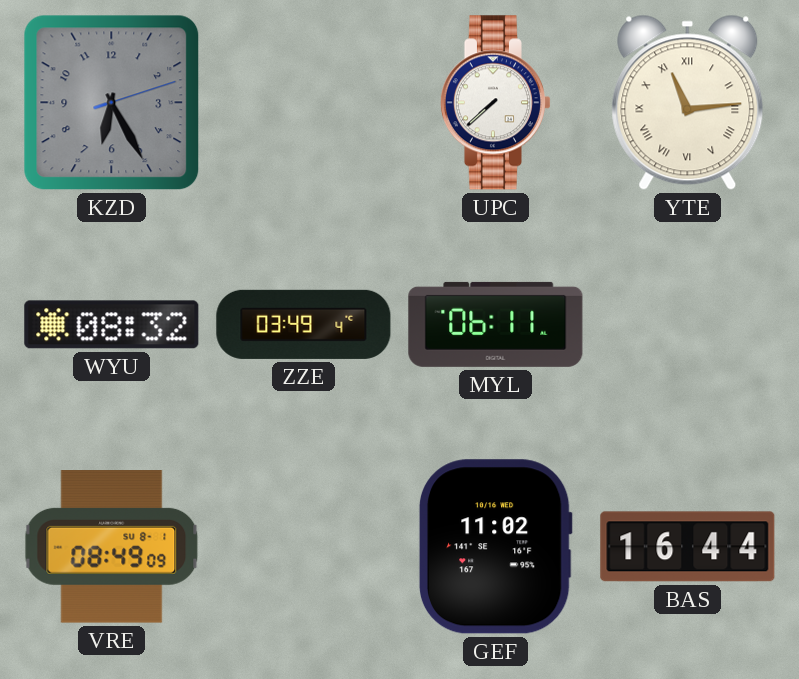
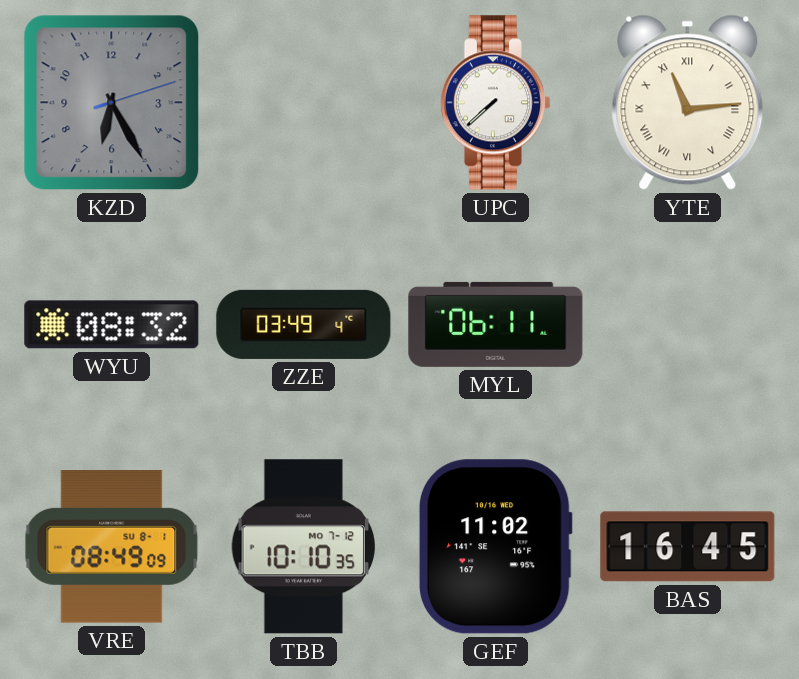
TBB: none -> 10:10
BAS: 16:44 -> 16:45
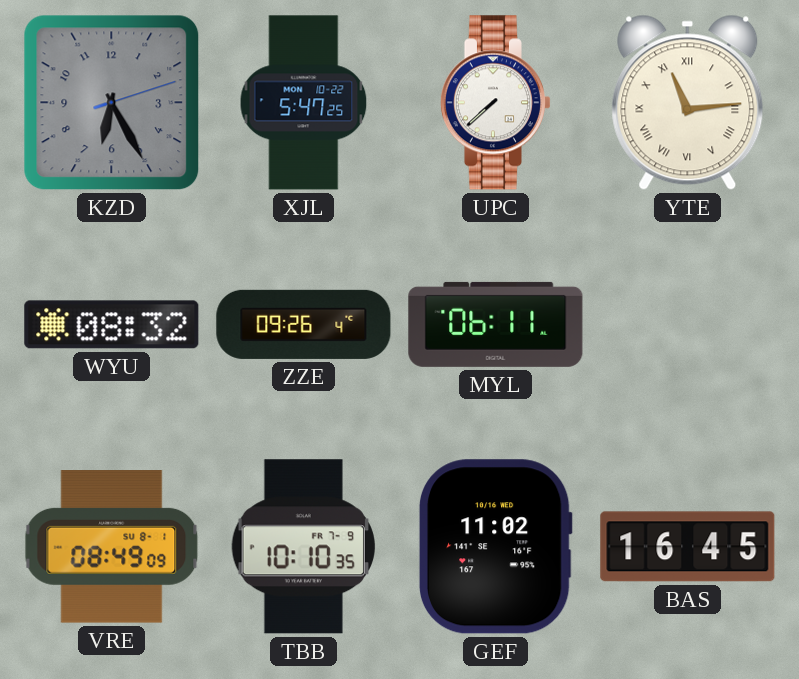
XJL: none -> 5:47
ZZE: 03:49 -> 09:26
TBB date: MO 7-12 -> FR 7-9
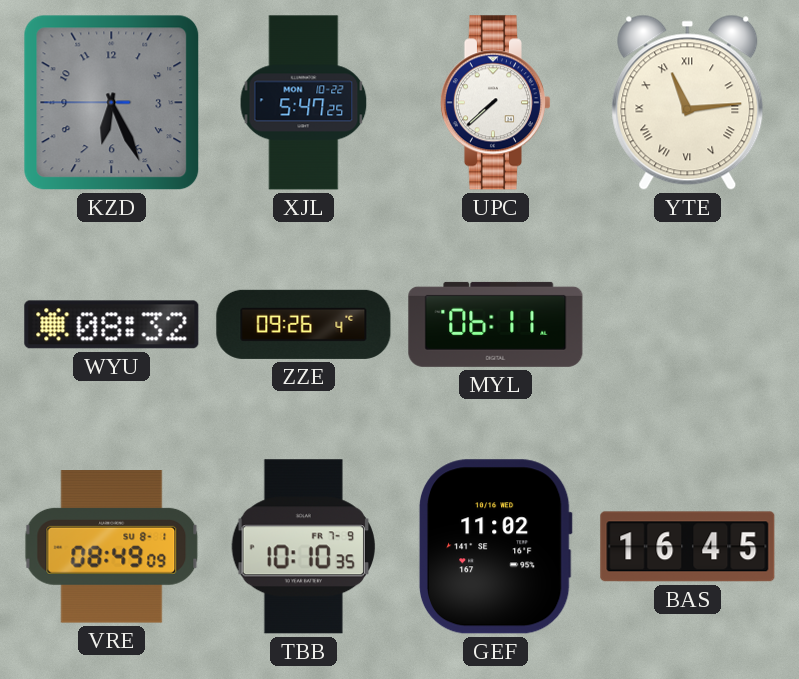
KZD: 6:25:12 -> 6:25:45
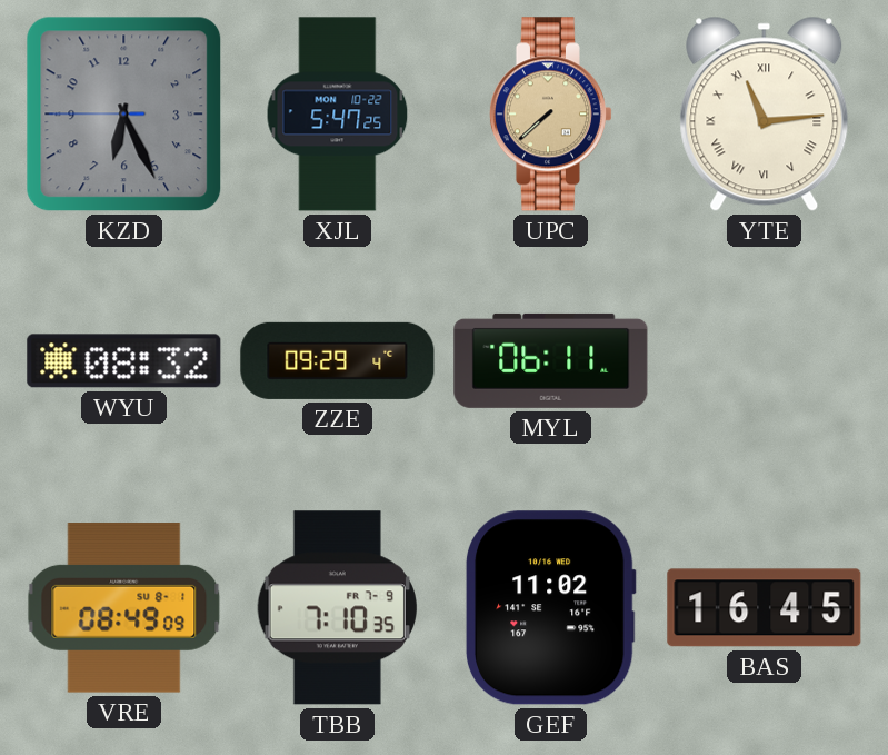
UPC dial: white -> champagne
ZZE: 09:26 -> 09:29
TBB: 10:10 -> 7:10
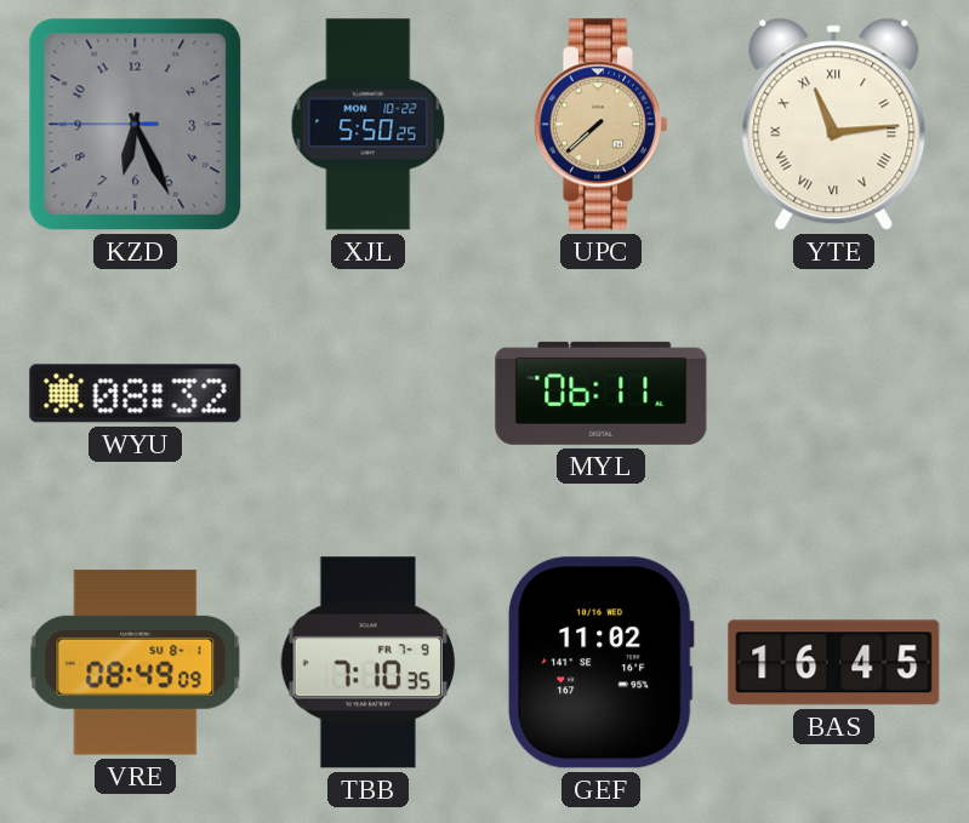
XJL: 5:47 -> 5:50
ZZE: 09:29 -> none
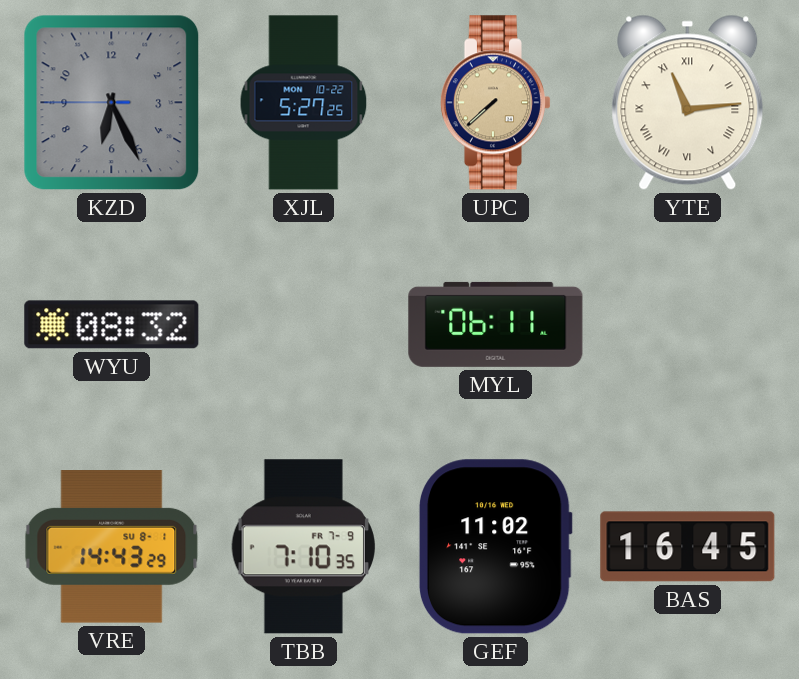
XJL: 5:50 -> 5:27
VRE: 08:49 -> 14:43
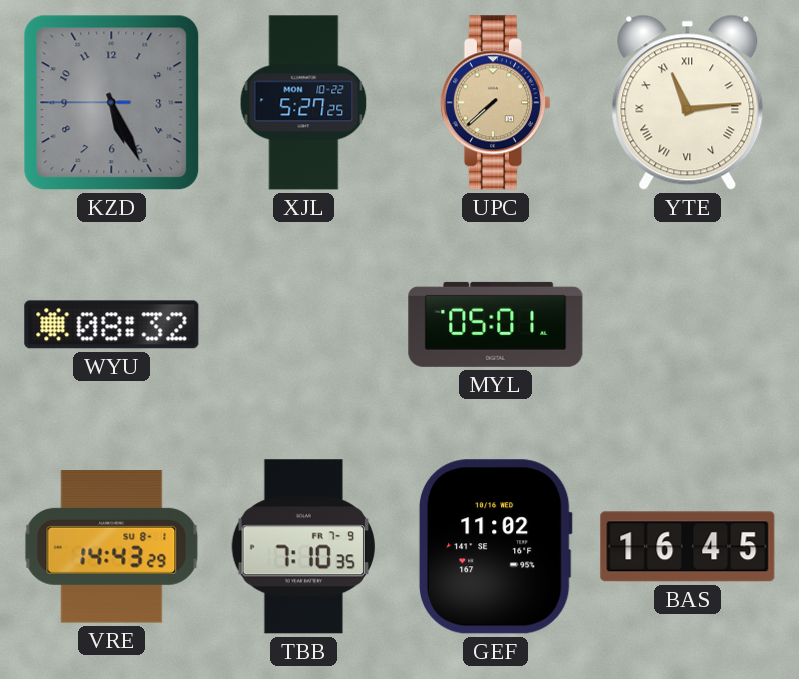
KZD: 6:25 -> 5:25
MYL: 06:11 -> 05:01
